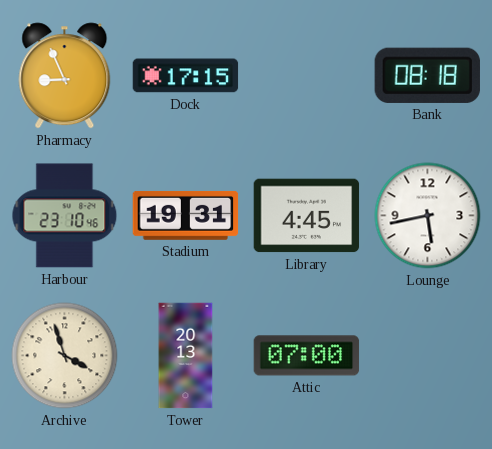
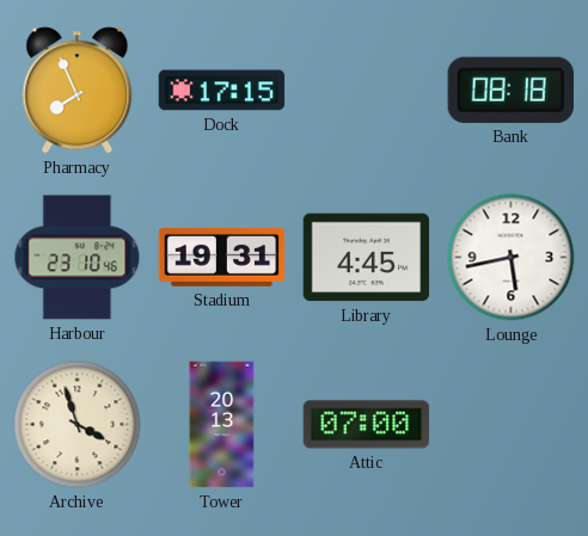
Pharmacy: 8:56 -> 7:56
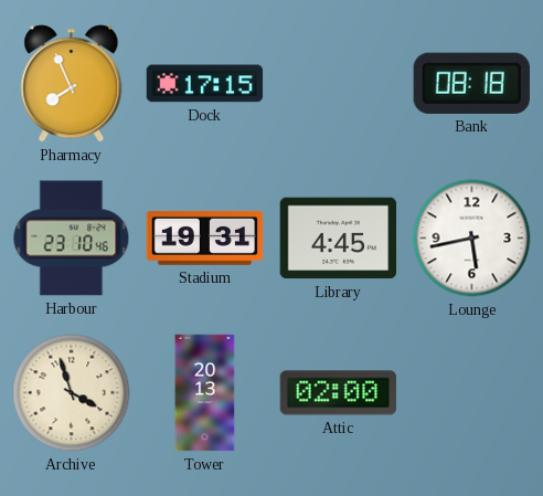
Attic: 07:00 -> 02:00
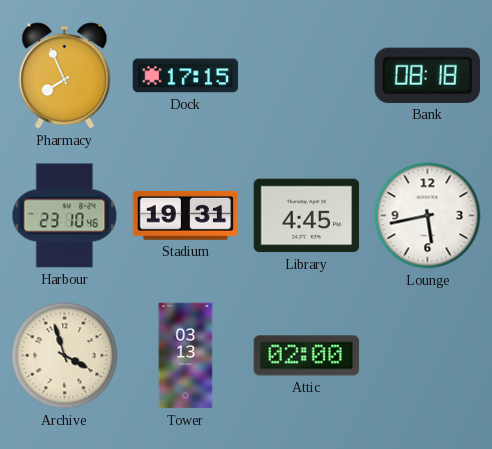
Tower: 20:13 -> 03:13
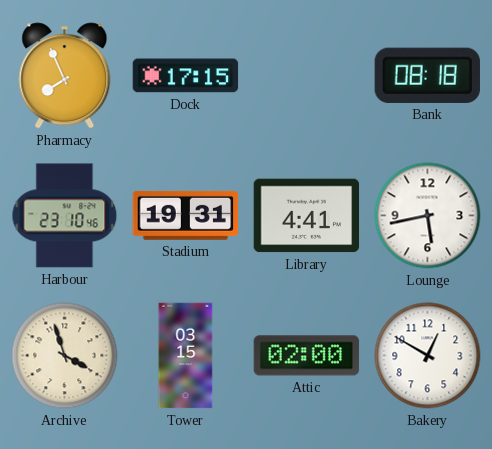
Library: 4:45 -> 4:41
Tower: 03:13 -> 03:15
Bakery: none -> 12:50
